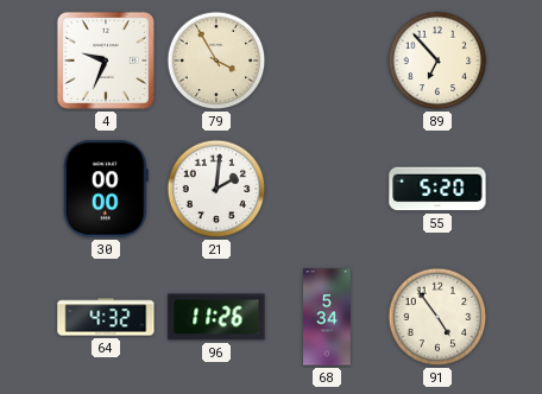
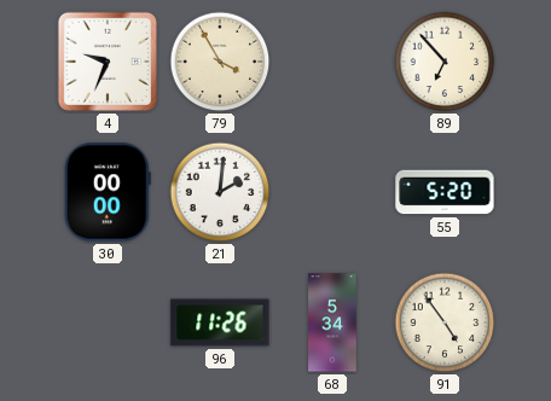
64: 4:32 -> none
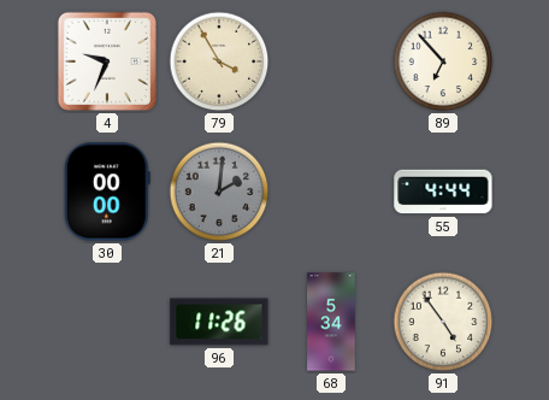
21 dial: white -> grey
55: 5:20 -> 4:44
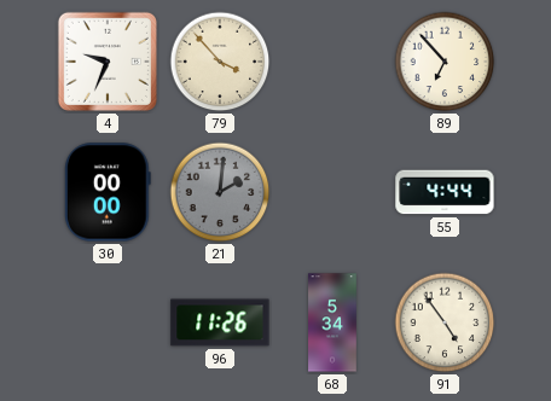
79: 3:55 -> 3:53
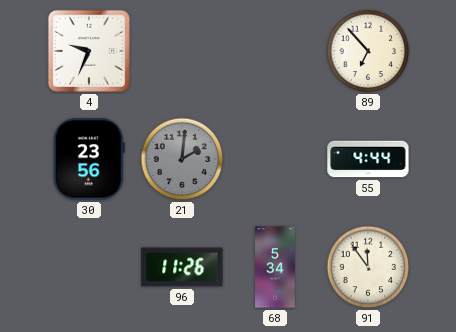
79: 3:53 -> none
30: 00:00 -> 23:56
91: 4:54 -> 11:54
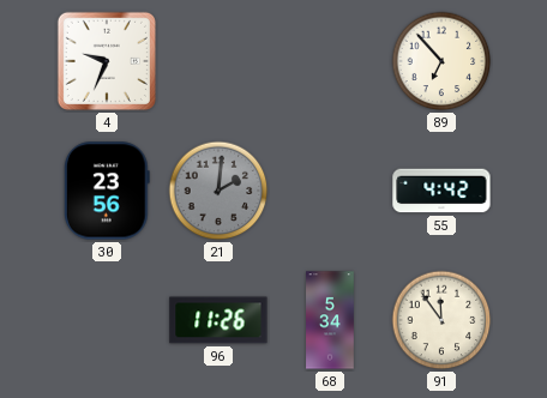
55: 4:44 -> 4:42
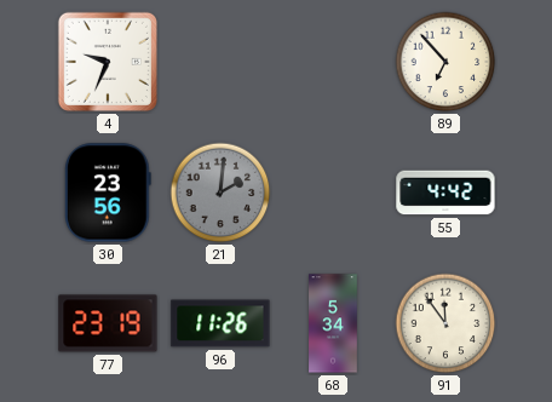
77: none -> 23:19
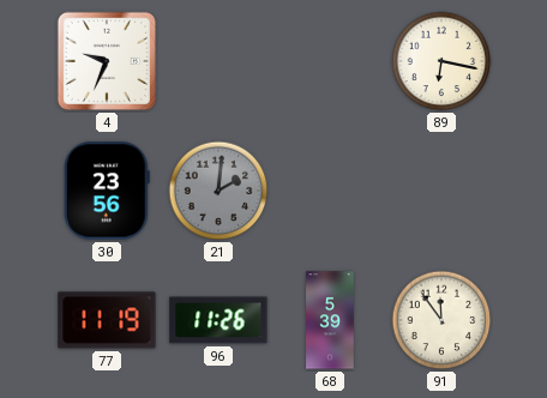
89: 6:53 -> 6:17
55: 4:42 -> none
77: 23:19 -> 11:19
68: 5:34 -> 5:39
